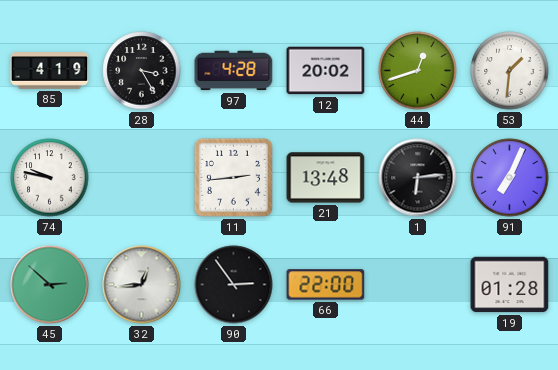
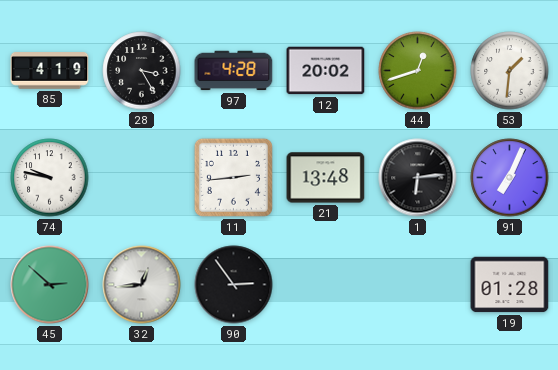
66: 22:00 -> none
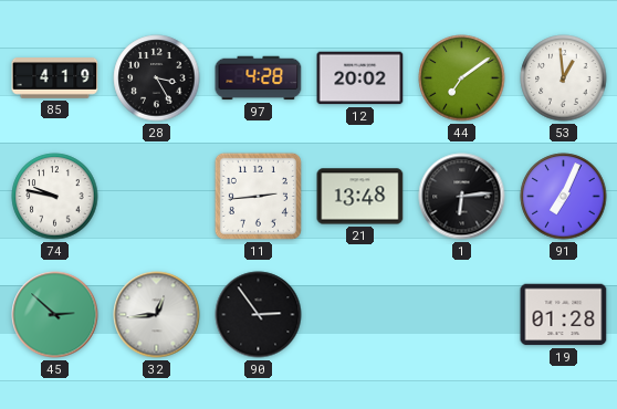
44: 12:42 -> 7:09
53: 1:31 -> 12:59
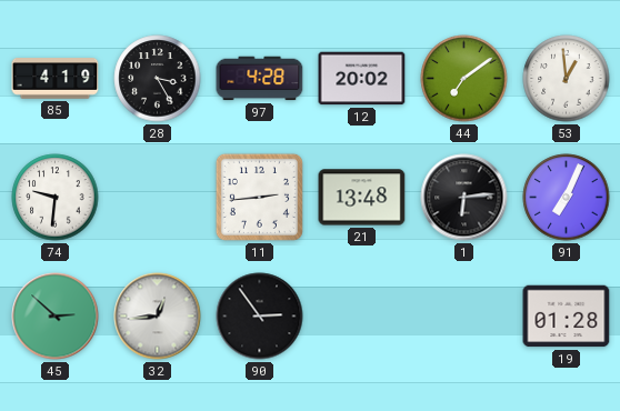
74: 9:47 -> 9:31
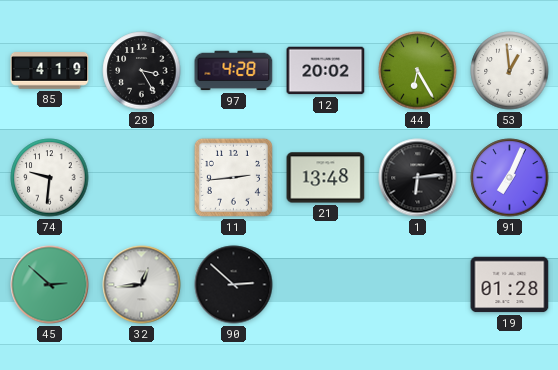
44: 7:09 -> 6:25
90: 2:54 -> 2:52
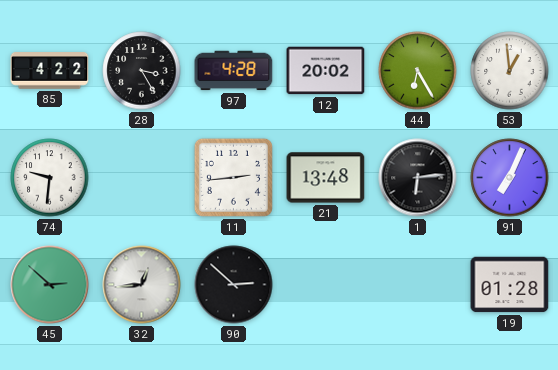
85: 4:19 -> 4:22
